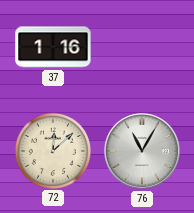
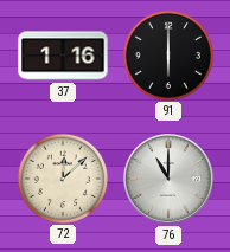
91: none -> 6:00
76: 11:05 -> 11:00
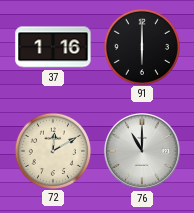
72: 12:08 -> 12:10
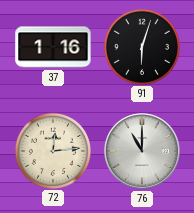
91: 6:00 -> 6:03
72: 12:10 -> 12:14
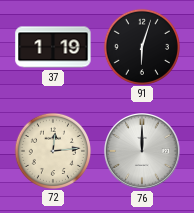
37: 1:16 -> 1:19
76: 11:00 -> 12:00
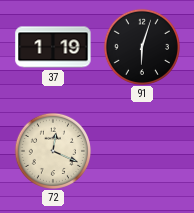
72: 12:14 -> 12:19
76: 12:00 -> none
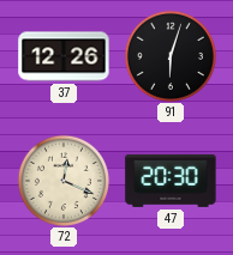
37: 1:19 -> 12:26
47: none -> 20:30
